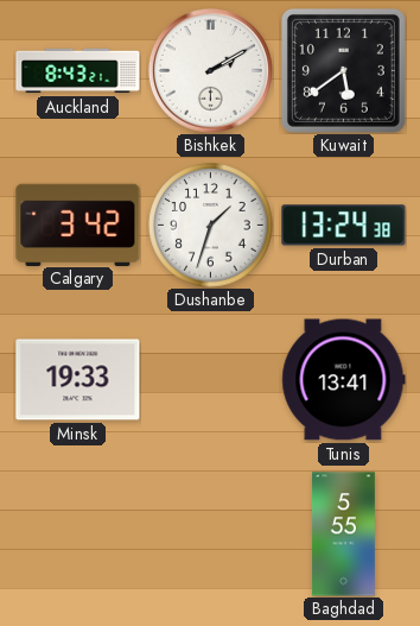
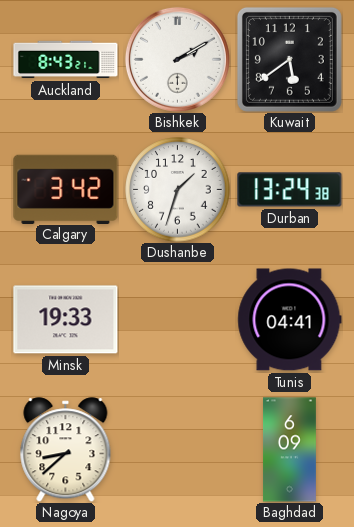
Tunis: 13:41 -> 04:41
Nagoya: none -> 8:38
Baghdad: 5:55 -> 6:09
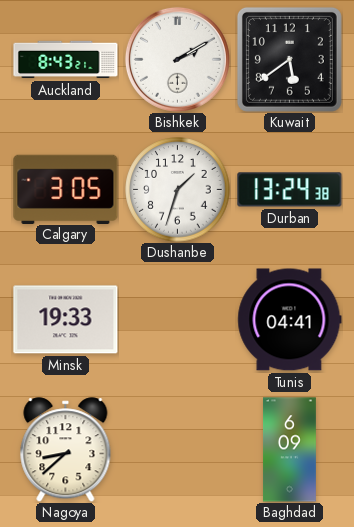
Calgary: 3:42 -> 3:05
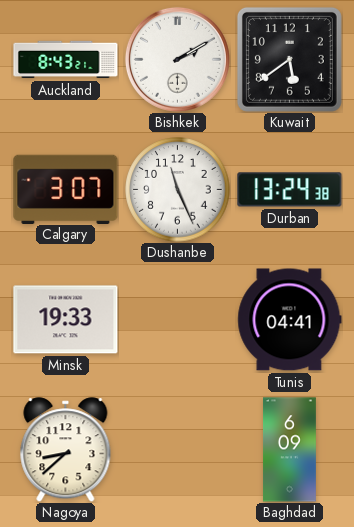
Calgary: 3:05 -> 3:07
Dushanbe: 1:33 -> 11:26
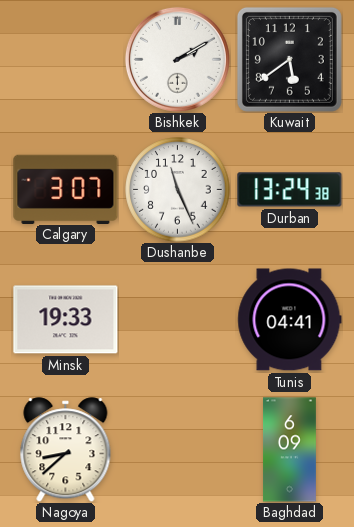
Auckland: 8:43 -> none
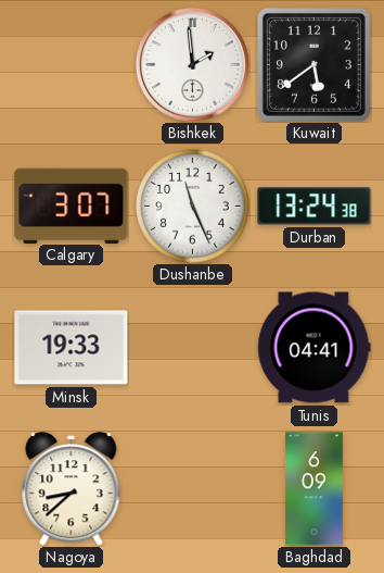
Bishkek: 2:10 -> 1:59
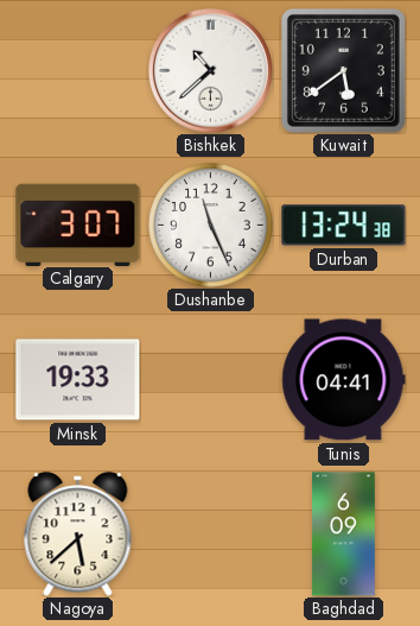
Bishkek: 1:59 -> 10:38
Nagoya: 8:38 -> 5:38
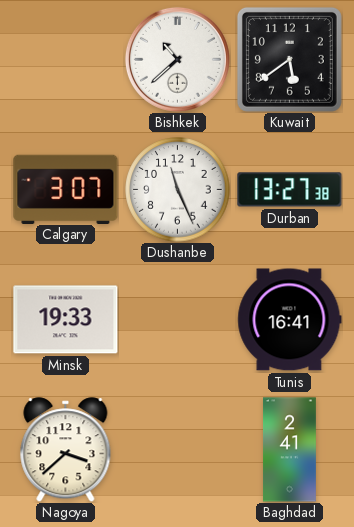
Durban: 13:24 -> 13:27
Tunis: 04:41 -> 16:41
Nagoya: 5:38 -> 3:38
Baghdad: 6:09 -> 2:41
